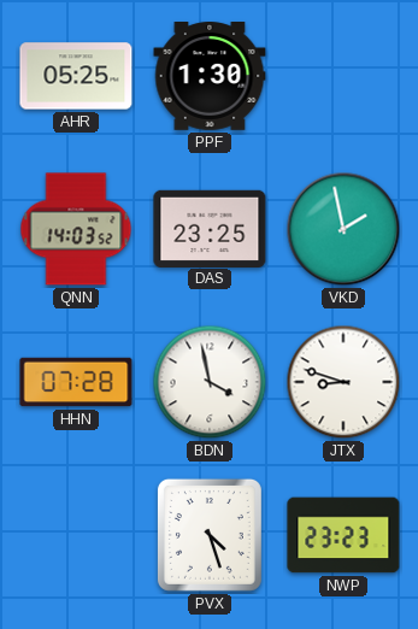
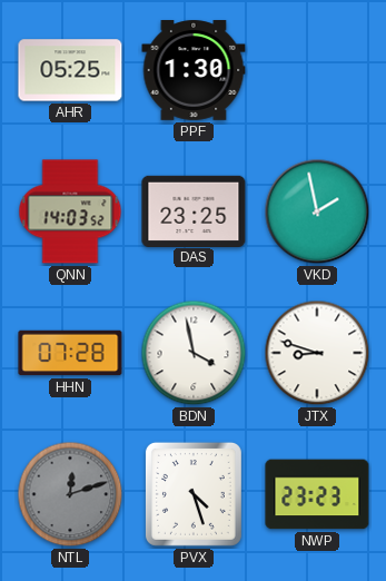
NTL: none -> 12:12
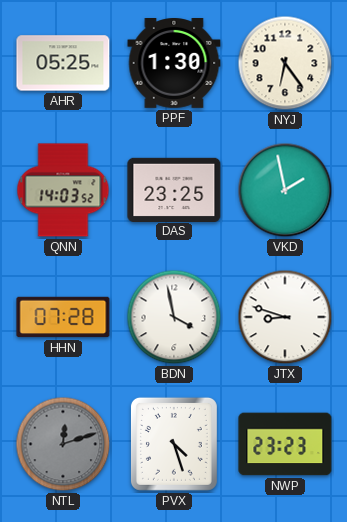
NYJ: none -> 6:24
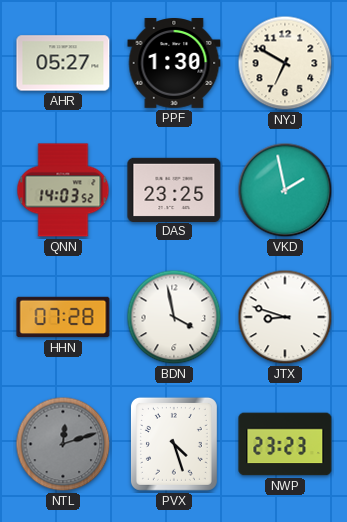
AHR: 05:25 -> 05:27
NYJ: 6:24 -> 6:50
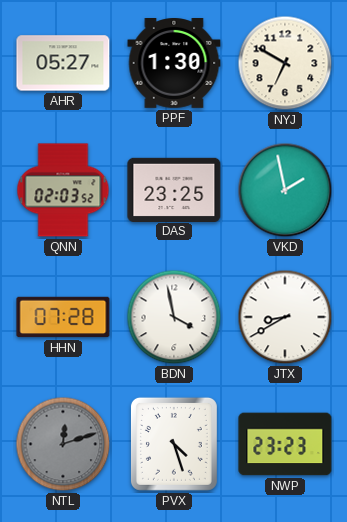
QNN: 14:03 -> 02:03
JTX: 8:48 -> 8:40
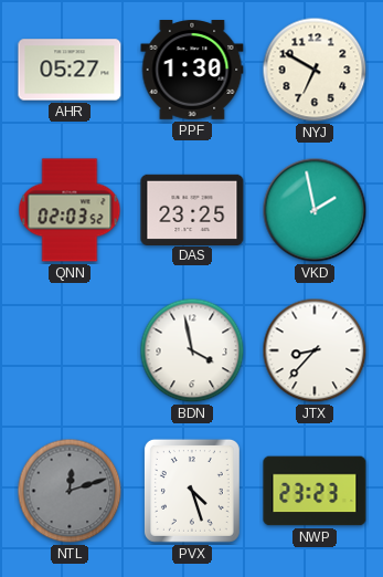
HHN: 07:28 -> none
JTX: 8:40 -> 8:37
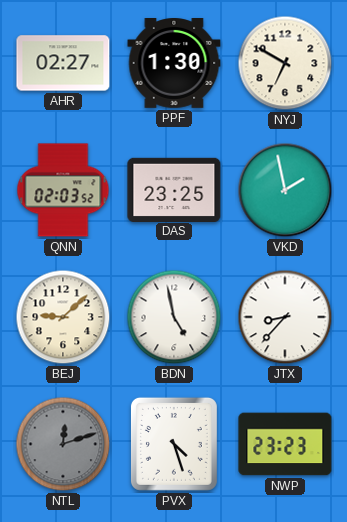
AHR: 05:27 -> 02:27
BEJ: none -> 9:08
BDN: 3:58 -> 4:58
